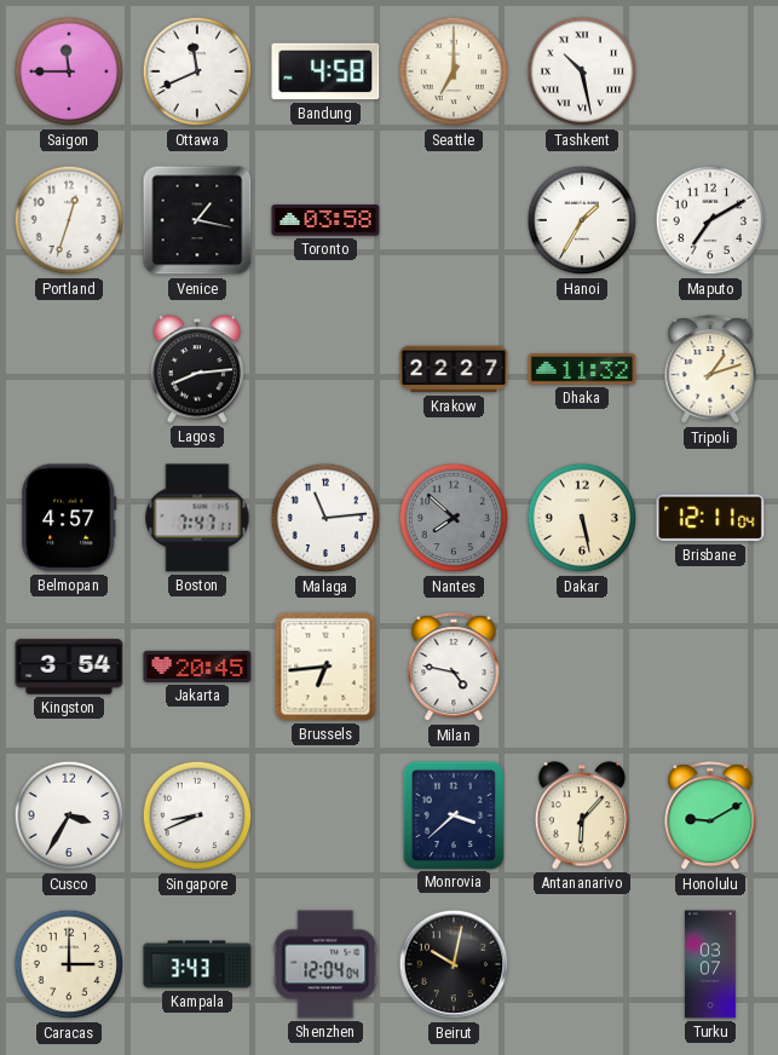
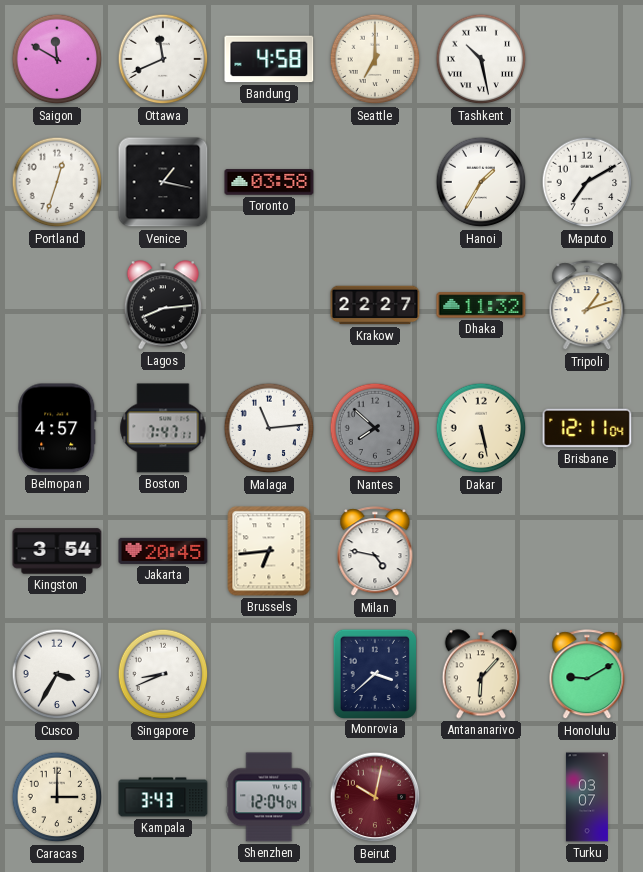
Saigon: 11:45 -> 11:50
Beirut dial: black -> burgundy
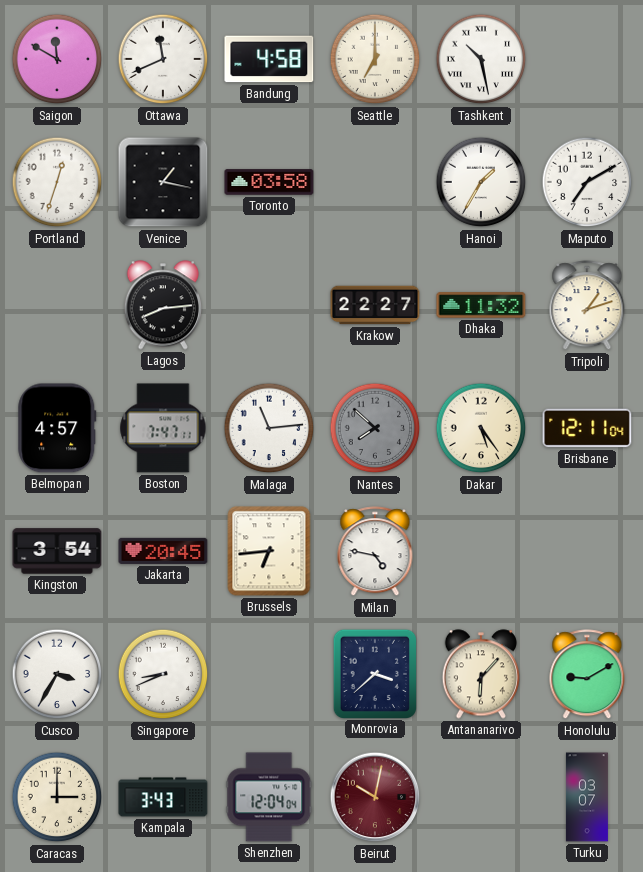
Dakar: 5:28 -> 5:24
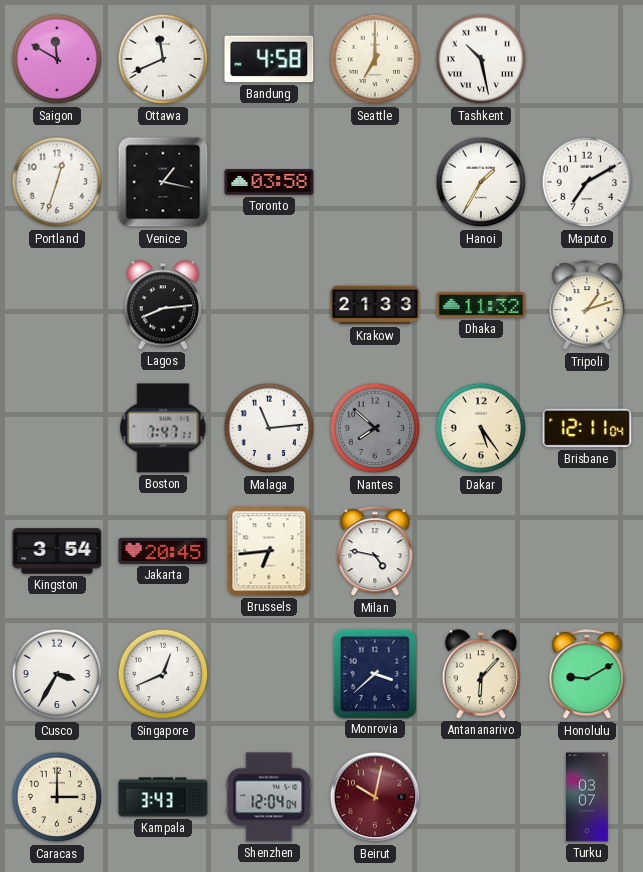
Krakow: 22:27 -> 21:33
Belmopan: 4:57 -> none
Singapore: 8:41 -> 12:41
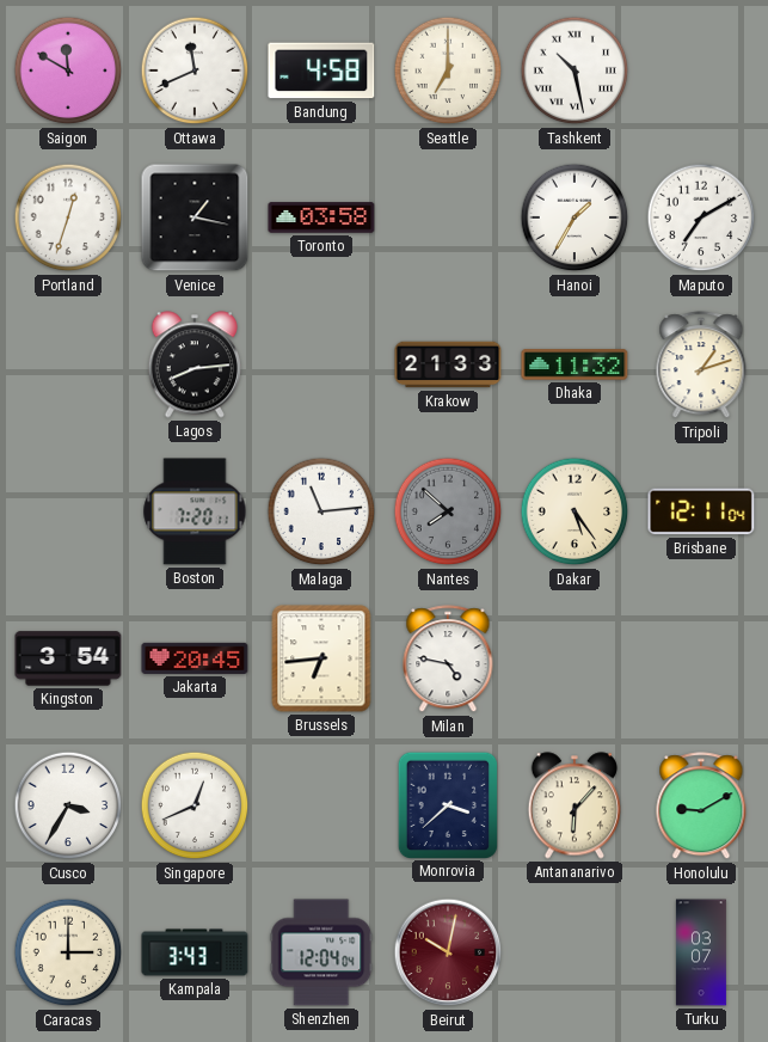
Boston: 7:47 -> 7:20
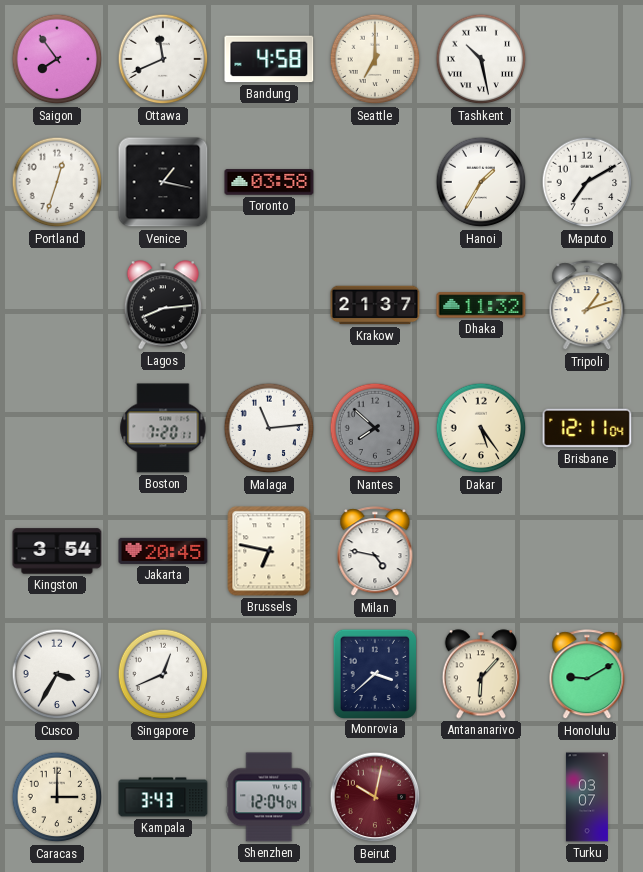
Saigon: 11:50 -> 7:54
Krakow: 21:33 -> 21:37
Brussels: 6:44 -> 6:47
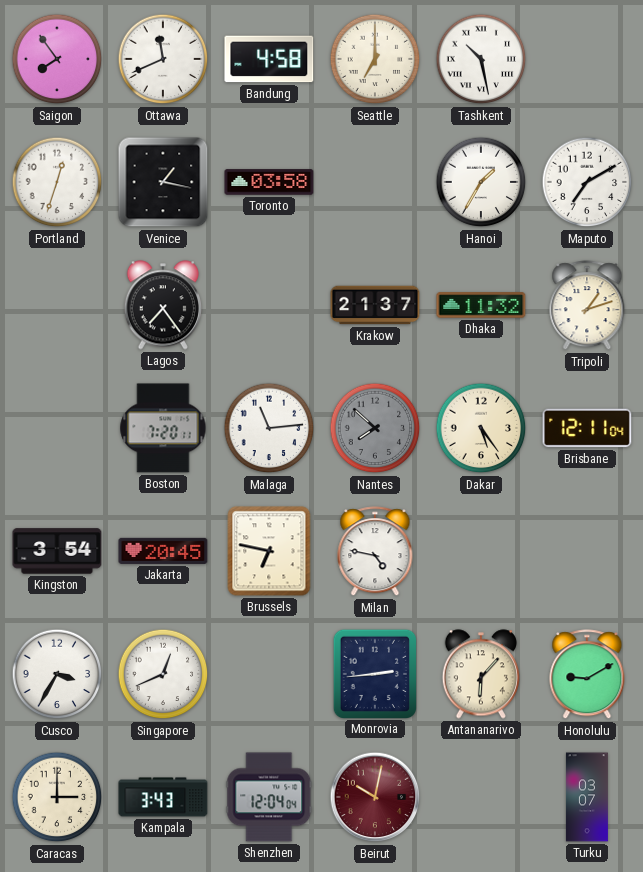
Lagos: 8:14 -> 7:24
Monrovia: 3:38 -> 2:44
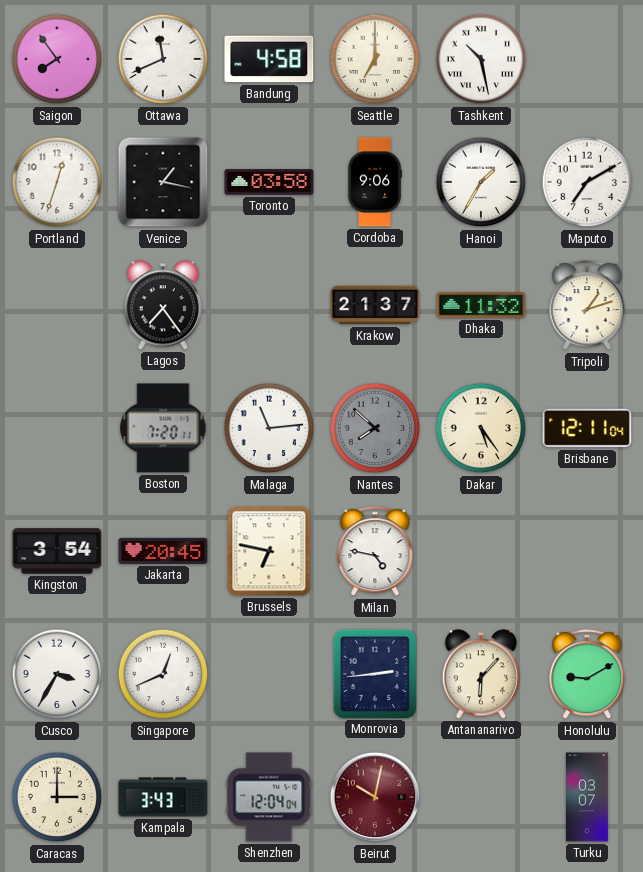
Cordoba: none -> 9:06
